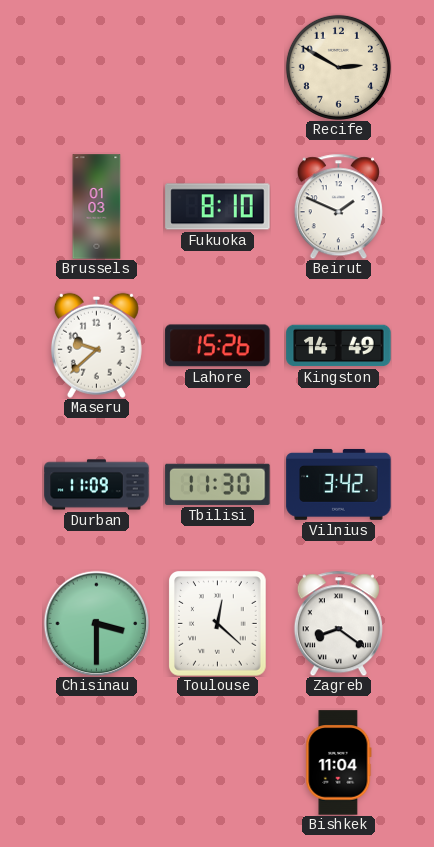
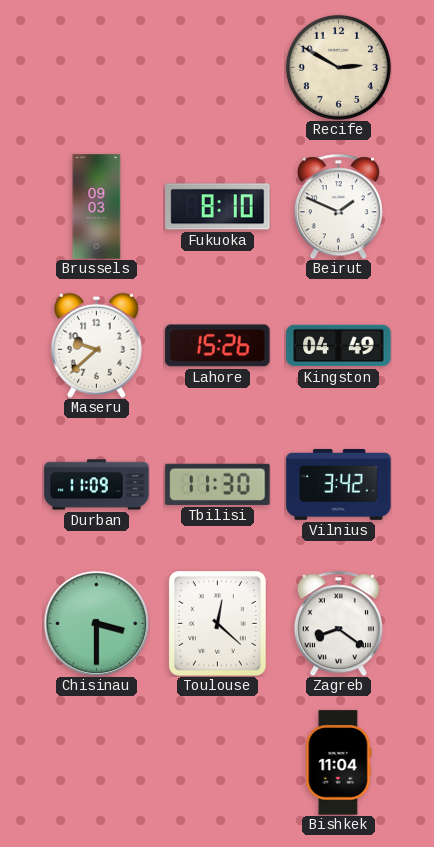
Brussels: 01:03 -> 09:03
Kingston: 14:49 -> 04:49
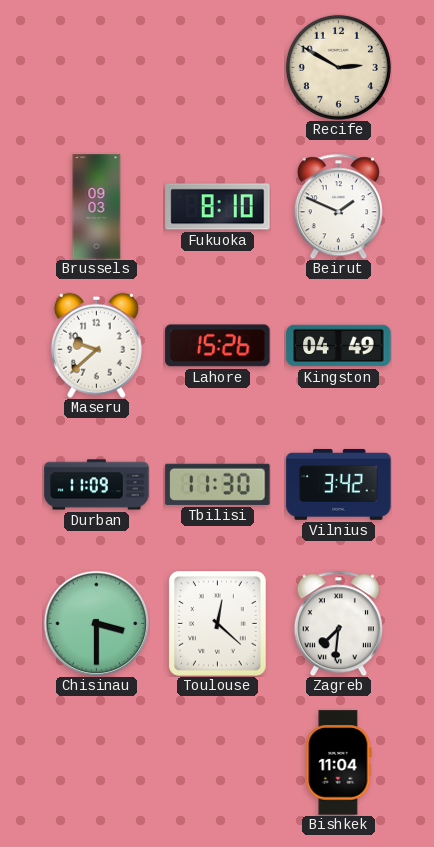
Zagreb: 8:21 -> 7:31
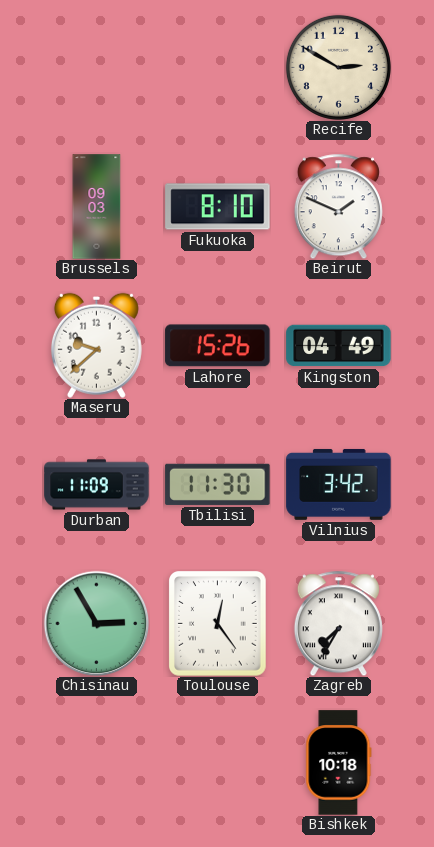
Chisinau: 3:30 -> 2:55
Toulouse: 12:22 -> 12:24
Zagreb: 7:31 -> 7:35
Bishkek: 11:04 -> 10:18
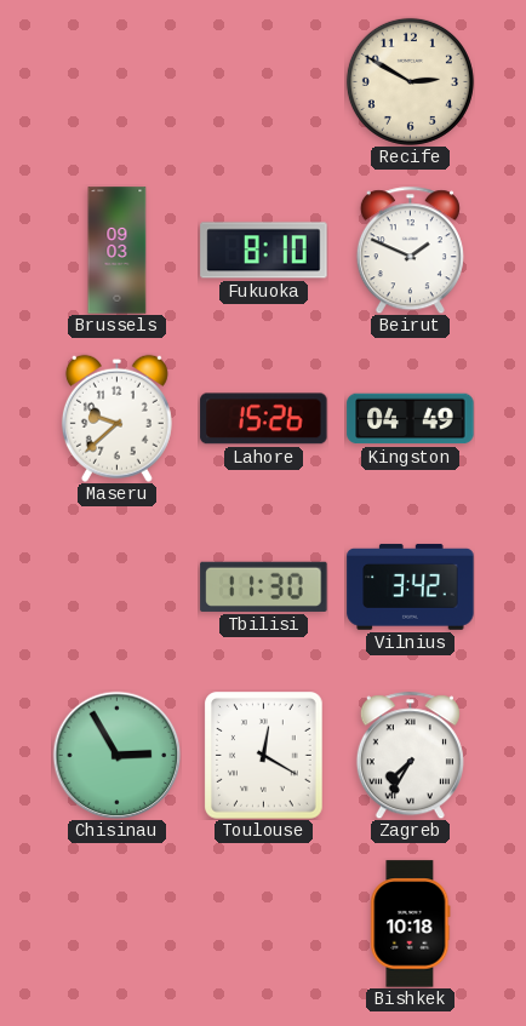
Durban: 11:09 -> none
Toulouse: 12:24 -> 12:20
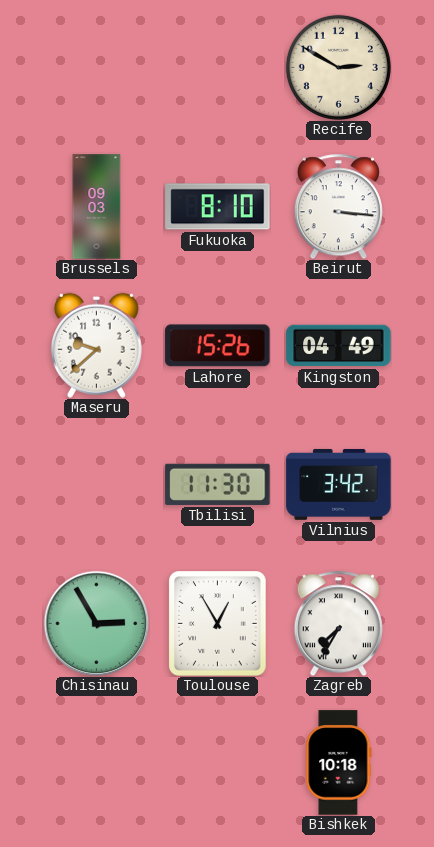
Beirut: 1:49 -> 3:16
Toulouse: 12:20 -> 12:55
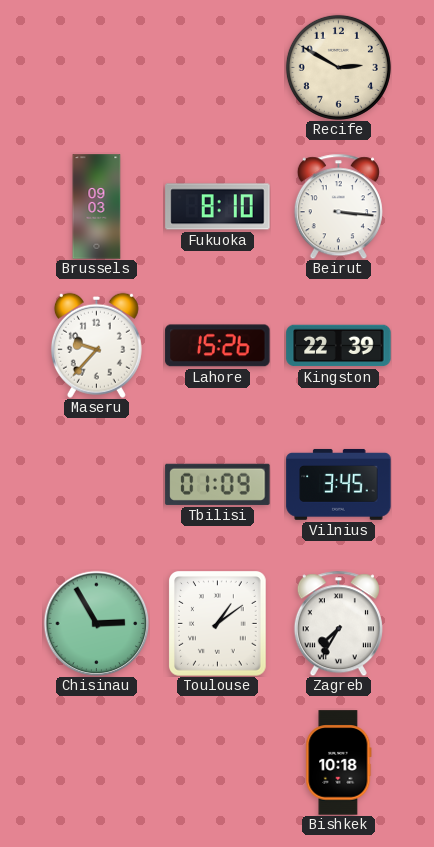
Maseru: 9:38 -> 9:37
Kingston: 04:49 -> 22:39
Tbilisi: 11:30 -> 01:09
Vilnius: 3:42 -> 3:45
Toulouse: 12:55 -> 1:09
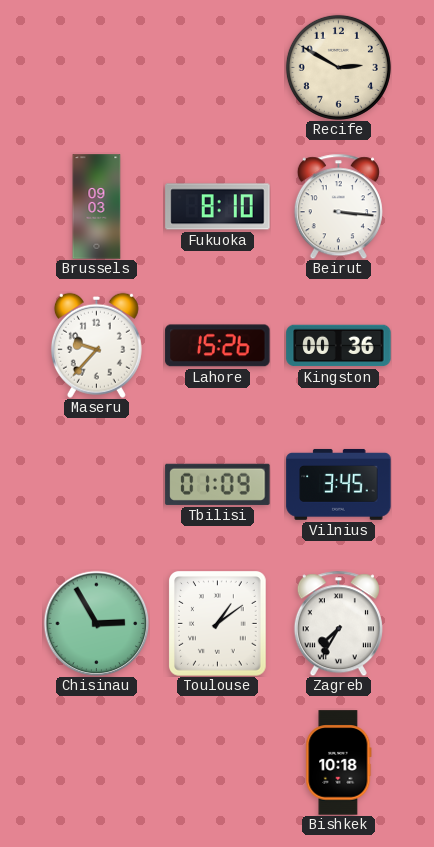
Kingston: 22:39 -> 00:36
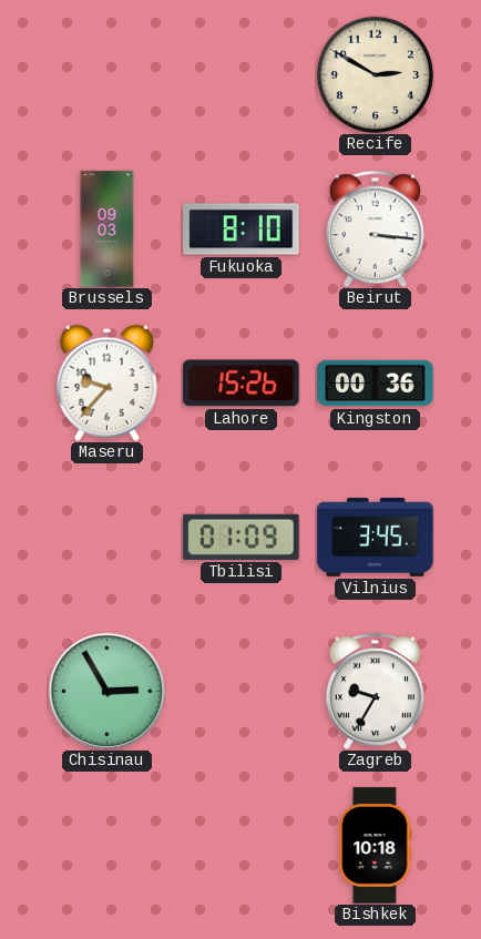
Toulouse: 1:09 -> none
Zagreb: 7:35 -> 9:35
